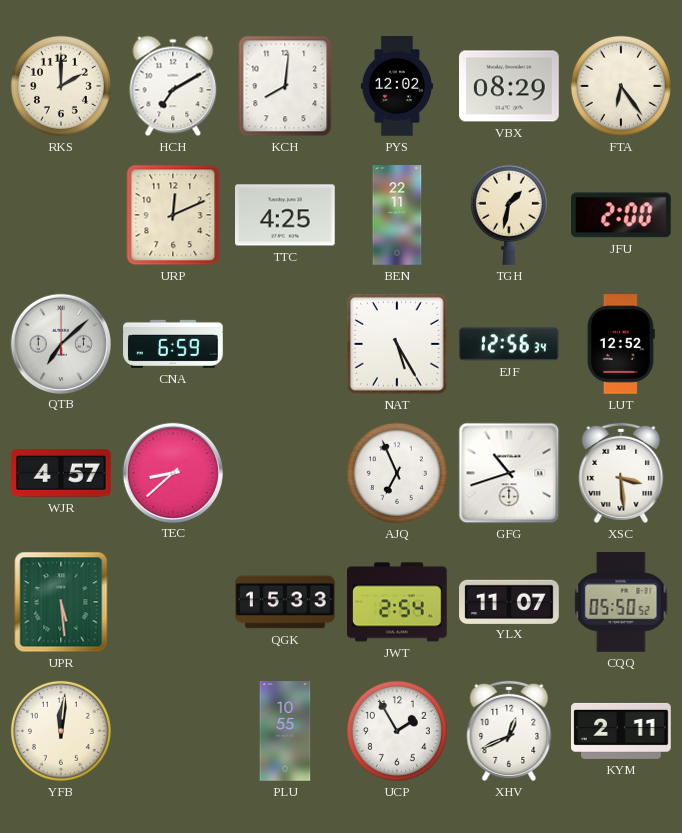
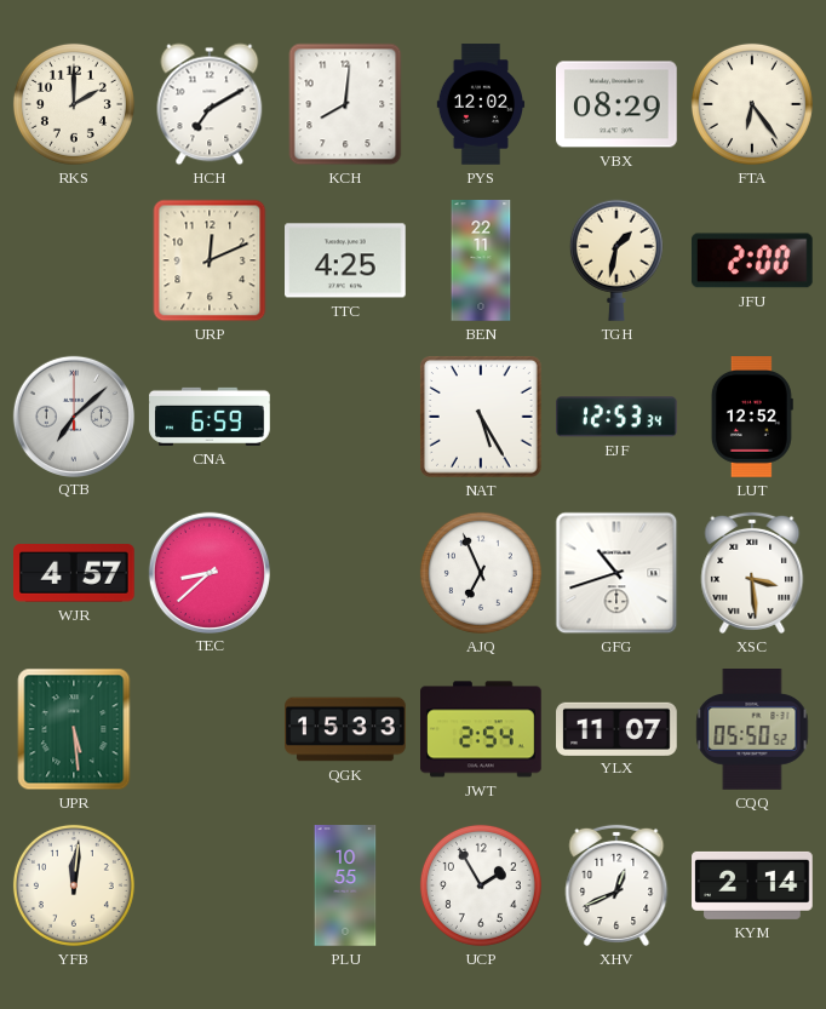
EJF: 12:56 -> 12:53
KYM: 2:11 -> 2:14
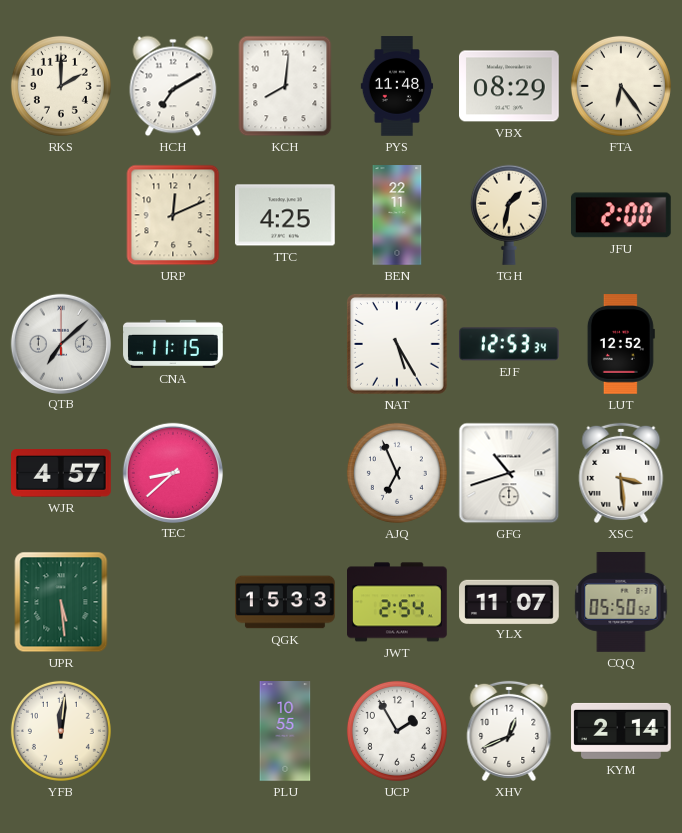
PYS: 12:02 -> 11:48
CNA: 6:59 -> 11:15
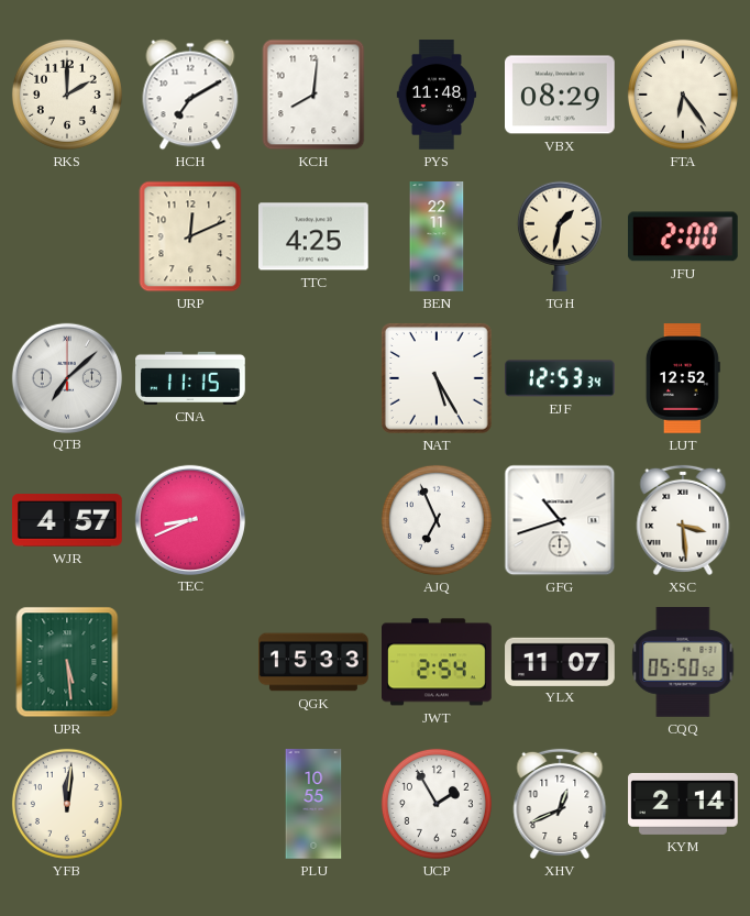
TEC: 8:38 -> 8:41
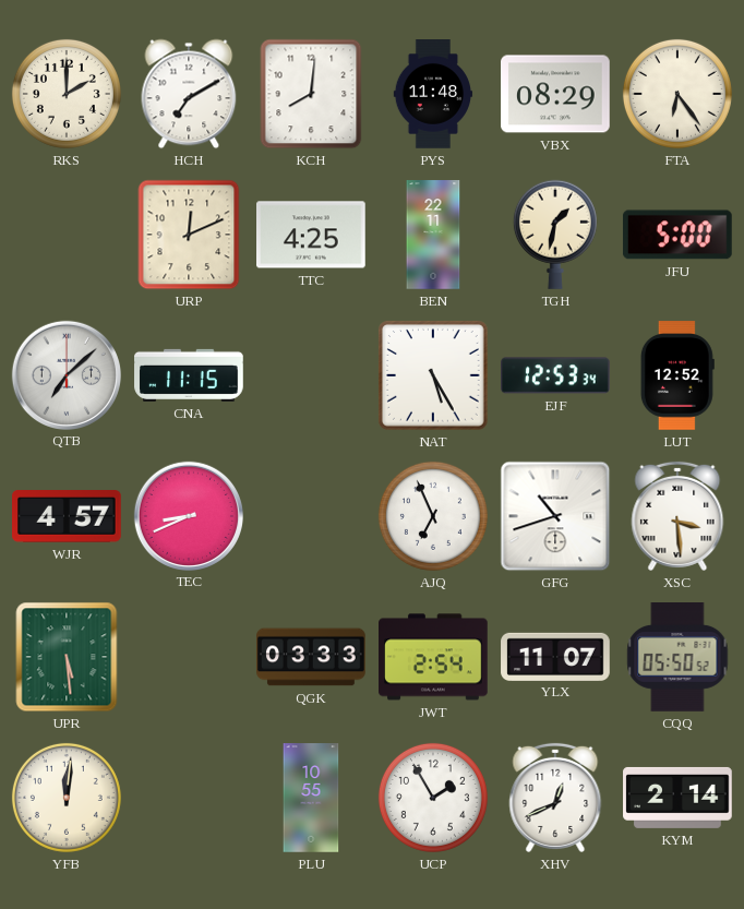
JFU: 2:00 -> 5:00
QGK: 15:33 -> 03:33
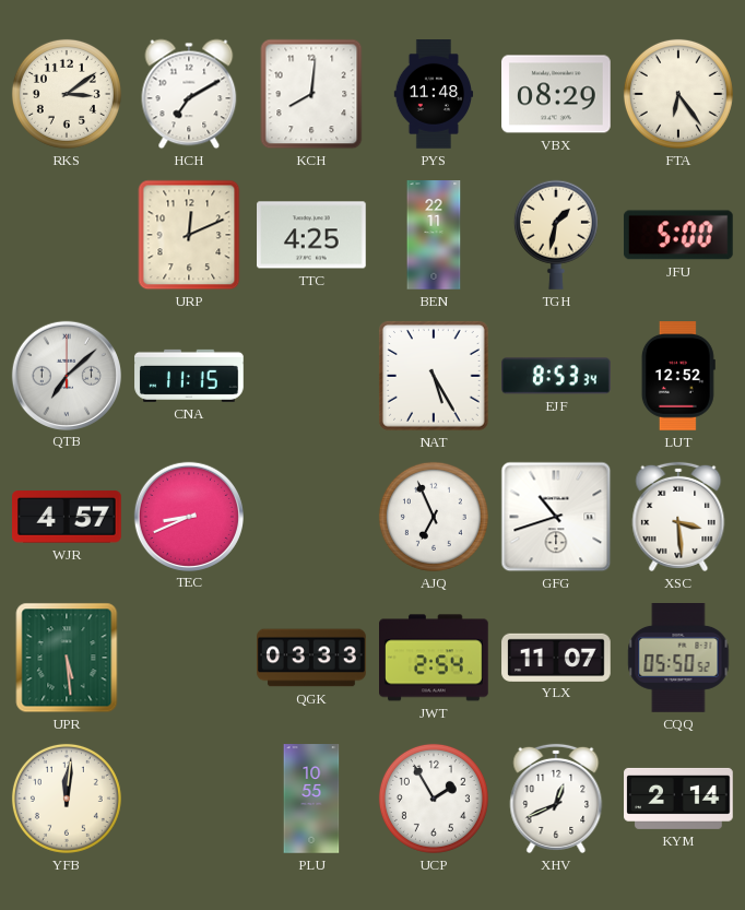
RKS: 2:00 -> 3:09
EJF: 12:53 -> 8:53
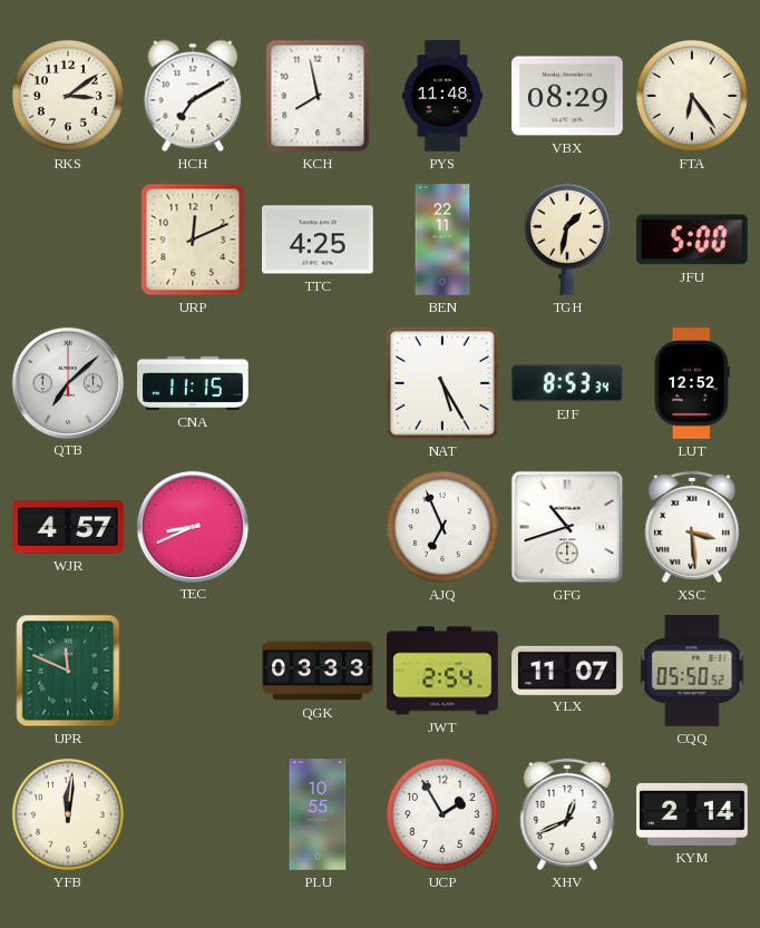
KCH: 8:01 -> 7:58
UPR: 5:29 -> 11:49
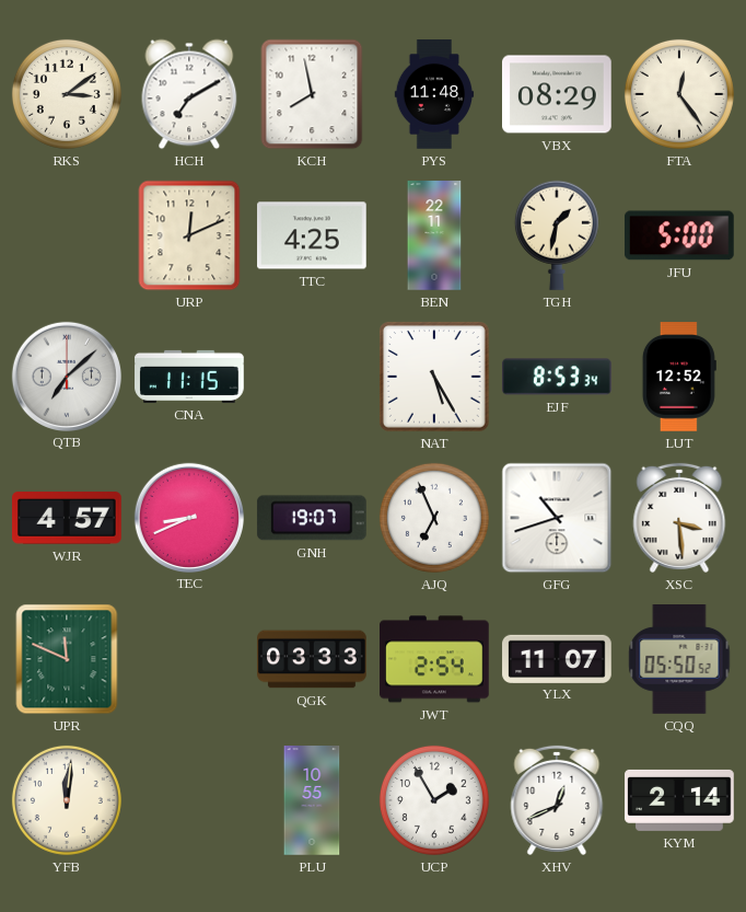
FTA: 6:24 -> 12:24
GNH: none -> 19:07
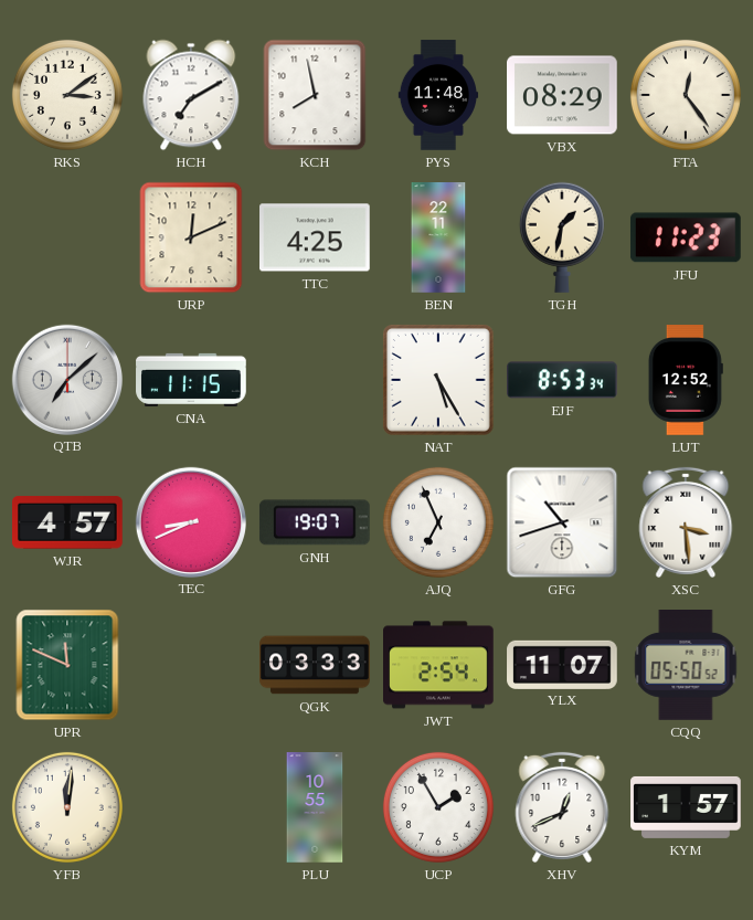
JFU: 5:00 -> 11:23
KYM: 2:14 -> 1:57
